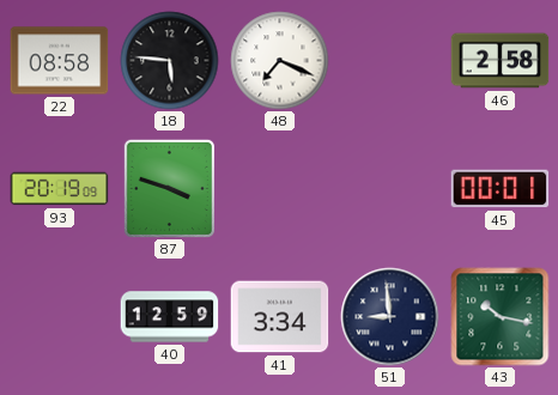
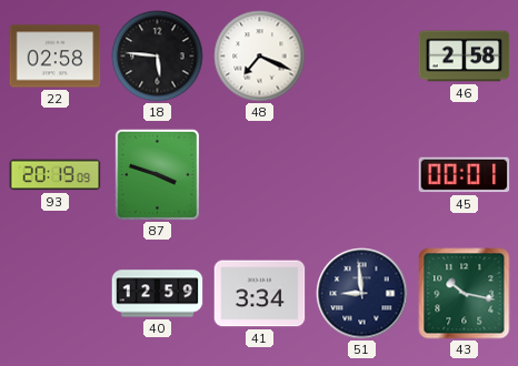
22: 08:58 -> 02:58
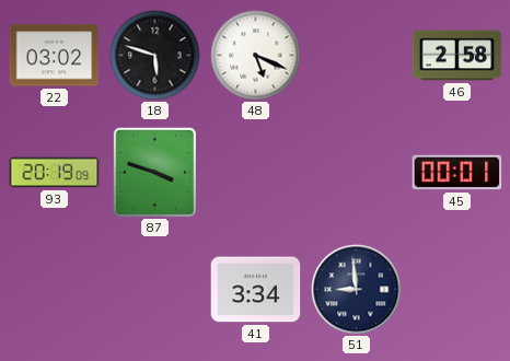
22: 02:58 -> 03:02
18: 5:46 -> 5:48
48: 7:19 -> 5:19
40: 12:59 -> none
43: 10:17 -> none
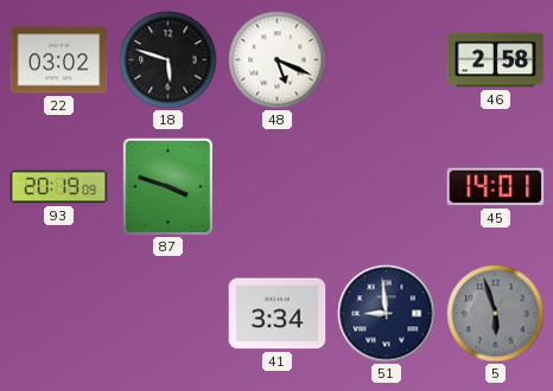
45: 00:01 -> 14:01
5: none -> 5:57
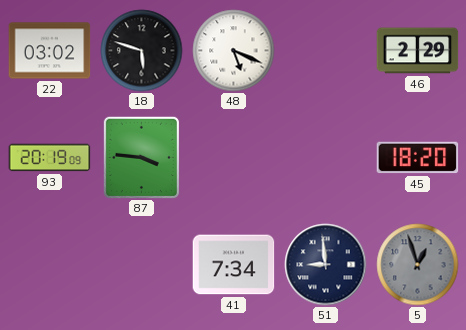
46: 2:58 -> 2:29
87: 3:48 -> 3:46
45: 14:01 -> 18:20
41: 3:34 -> 7:34
5: 5:57 -> 12:57
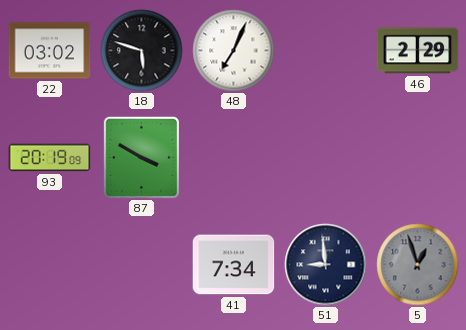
48: 5:19 -> 7:04
87: 3:46 -> 3:50
45: 18:20 -> none
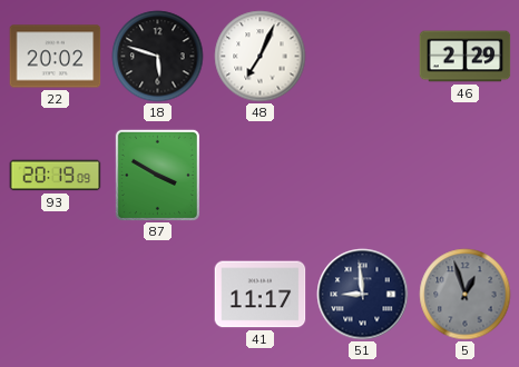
22: 03:02 -> 20:02
41: 7:34 -> 11:17
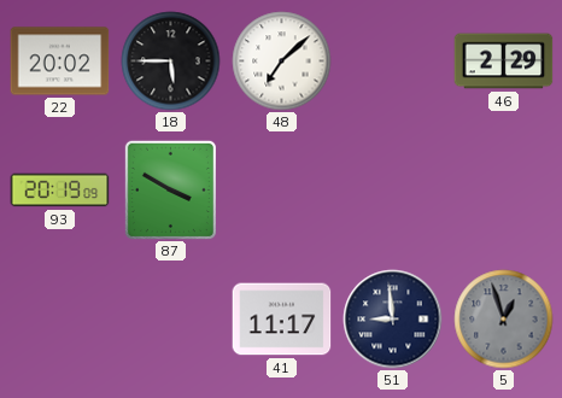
18: 5:48 -> 5:45
48: 7:04 -> 7:08
